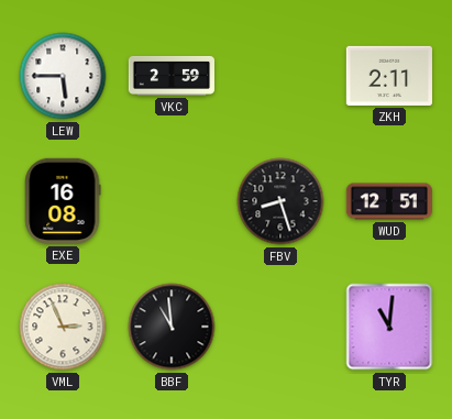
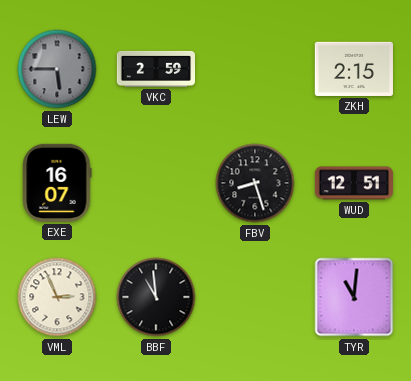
LEW dial: white -> grey
ZKH: 2:11 -> 2:15
EXE: 16:08 -> 16:07
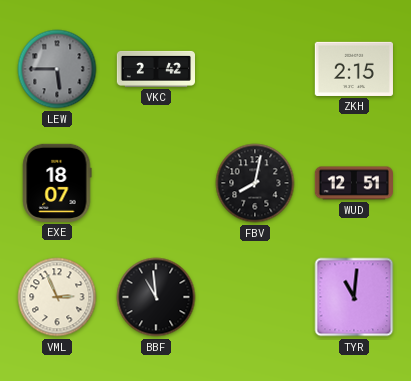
VKC: 2:59 -> 2:42
EXE: 16:07 -> 18:07
FBV: 8:27 -> 8:02
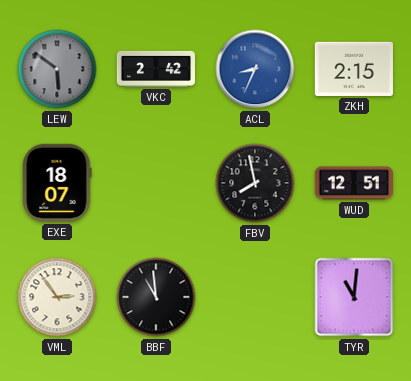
LEW: 5:45 -> 5:51
ACL: none -> 8:34
FBV: 8:02 -> 7:58
VML: 2:56 -> 2:54
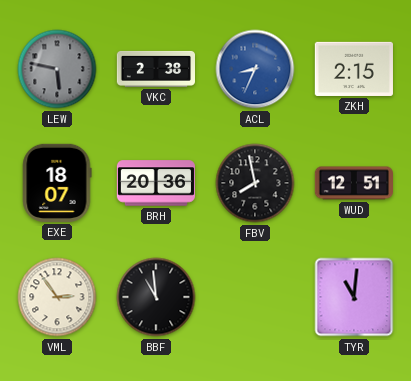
LEW: 5:51 -> 5:47
VKC: 2:42 -> 2:38
BRH: none -> 20:36
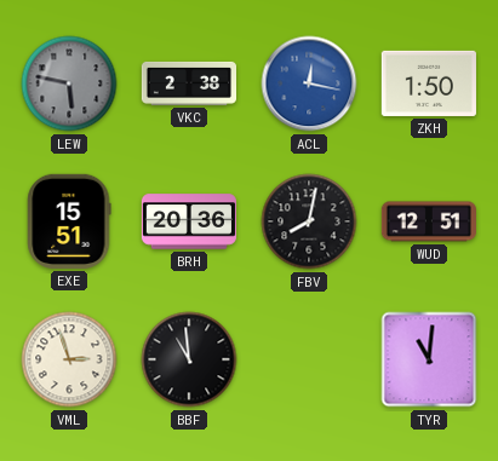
ACL: 8:34 -> 12:17
ZKH: 2:15 -> 1:50
EXE: 18:07 -> 15:51
FBV: 7:58 -> 8:02
VML: 2:54 -> 2:57
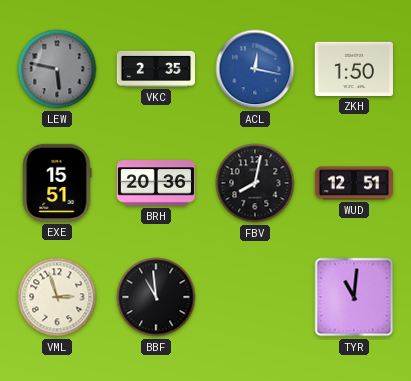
VKC: 2:38 -> 2:35
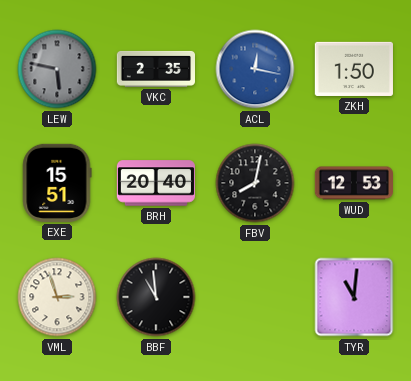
BRH: 20:36 -> 20:40
WUD: 12:51 -> 12:53
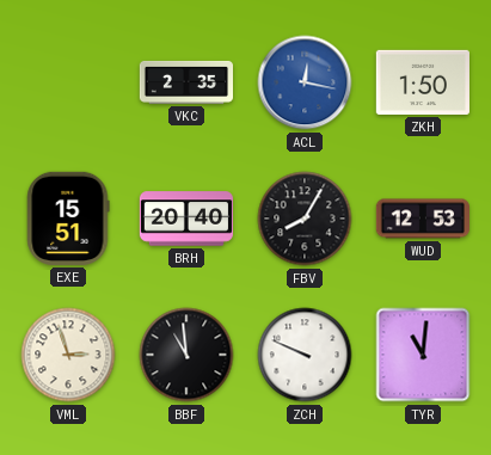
LEW: 5:47 -> none
FBV: 8:02 -> 8:05
ZCH: none -> 9:49
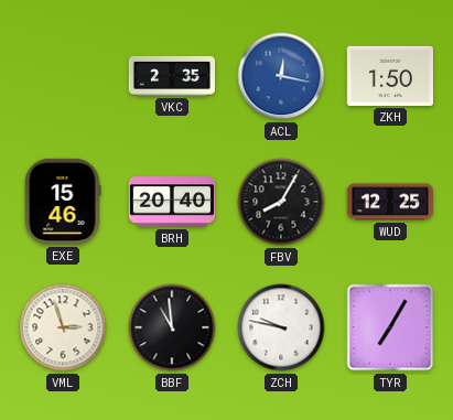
EXE: 15:51 -> 15:46
WUD: 12:53 -> 12:25
ZCH: 9:49 -> 9:47
TYR: 11:01 -> 7:05
